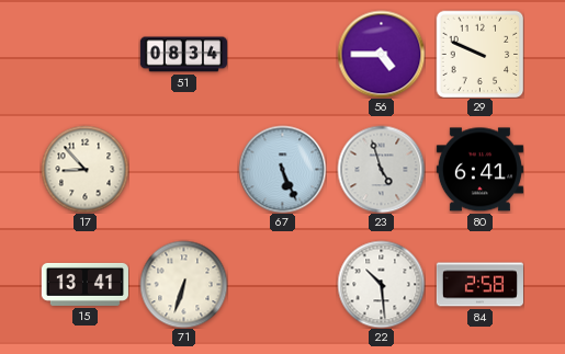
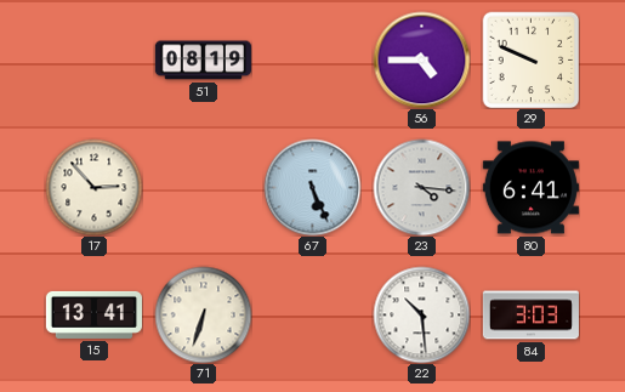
51: 08:34 -> 08:19
17: 8:53 -> 2:53
23: 4:57 -> 4:16
84: 2:58 -> 3:03
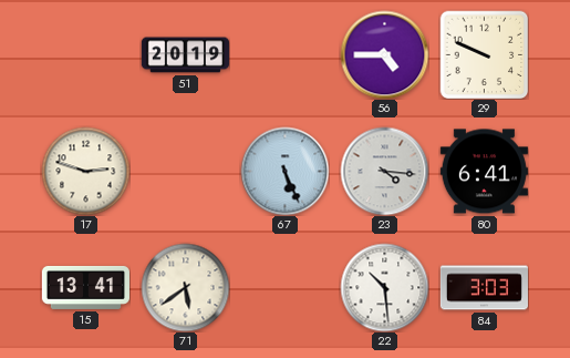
51: 08:19 -> 20:19
17: 2:53 -> 2:48
71: 6:33 -> 5:39
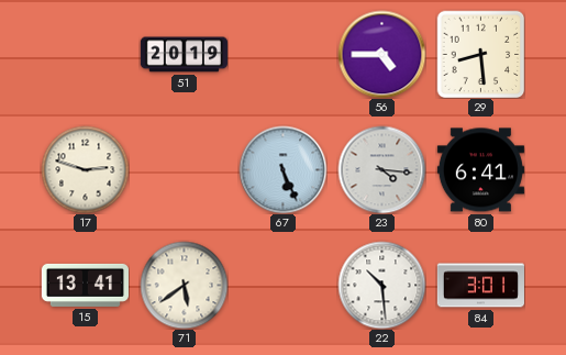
29: 9:49 -> 8:29
84: 3:03 -> 3:01
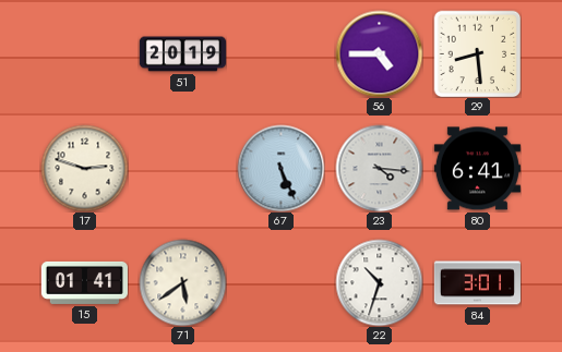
15: 13:41 -> 01:41
22: 10:29 -> 10:33
